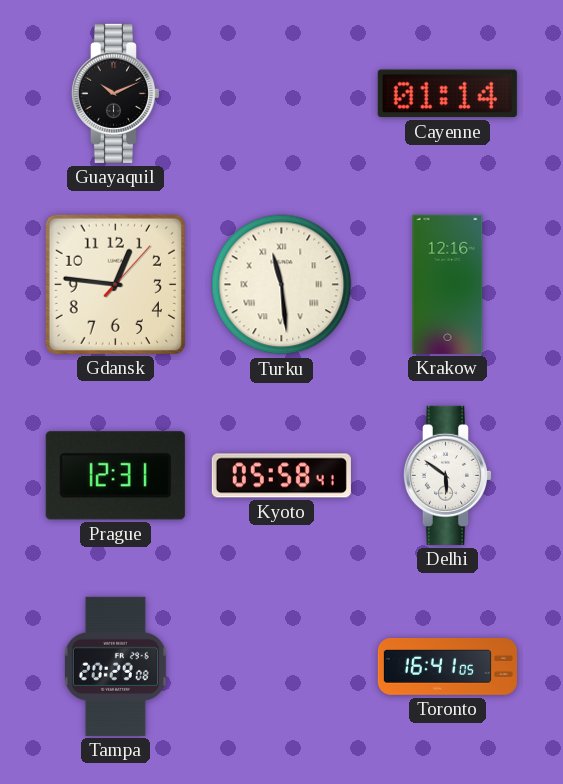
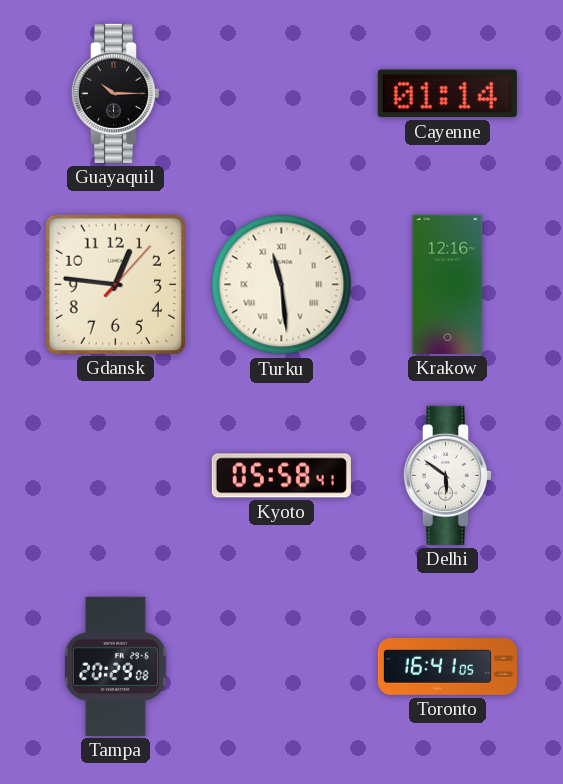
Guayaquil: 10:11 -> 10:15
Prague: 12:31 -> none
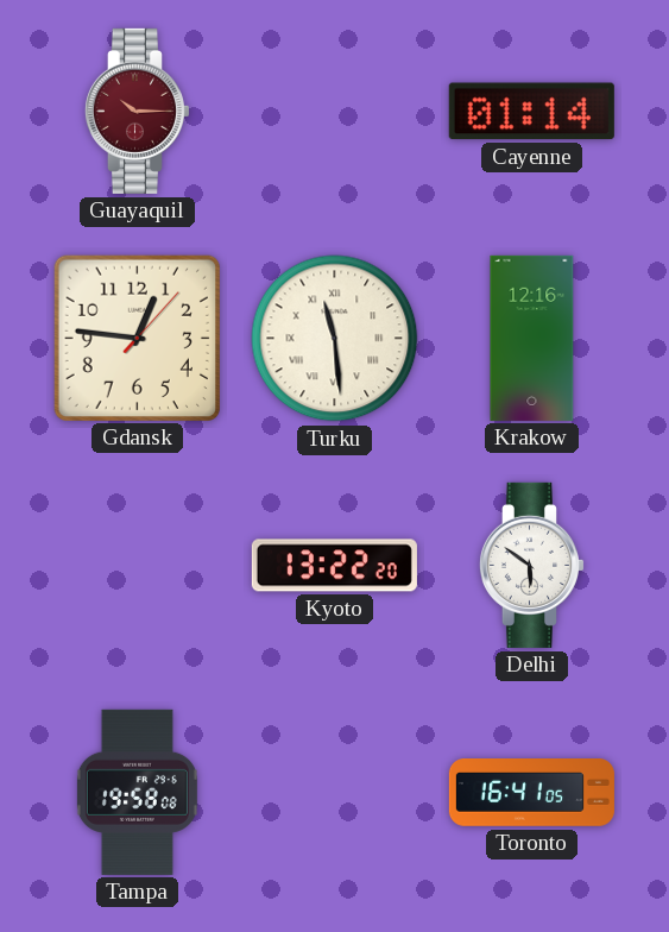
Guayaquil dial: black -> burgundy
Kyoto: 05:58 -> 13:22
Tampa: 20:29 -> 19:58
